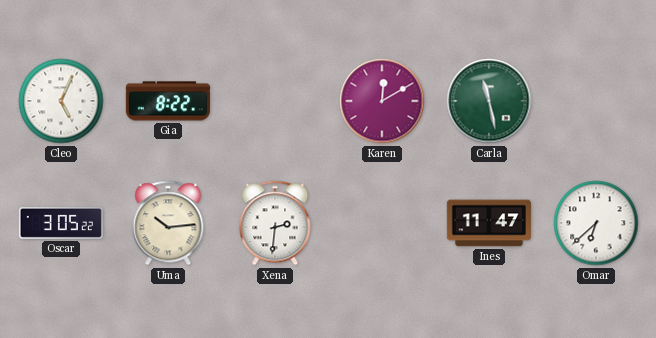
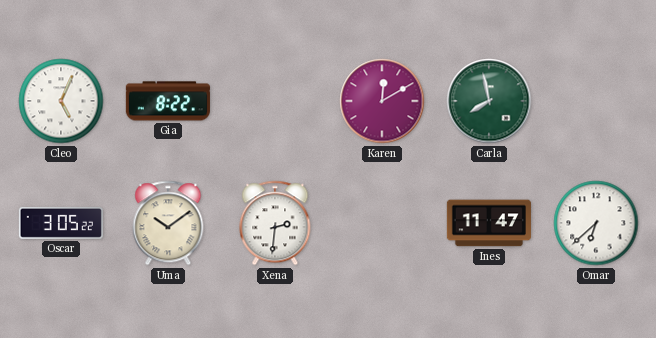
Carla: 11:28 -> 7:58
Uma: 10:14 -> 10:09
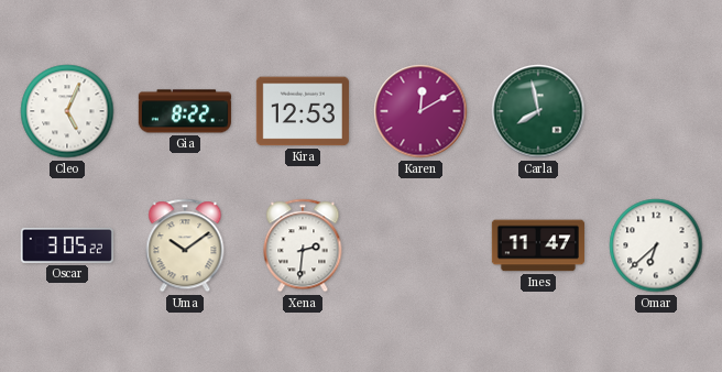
Kira: none -> 12:53
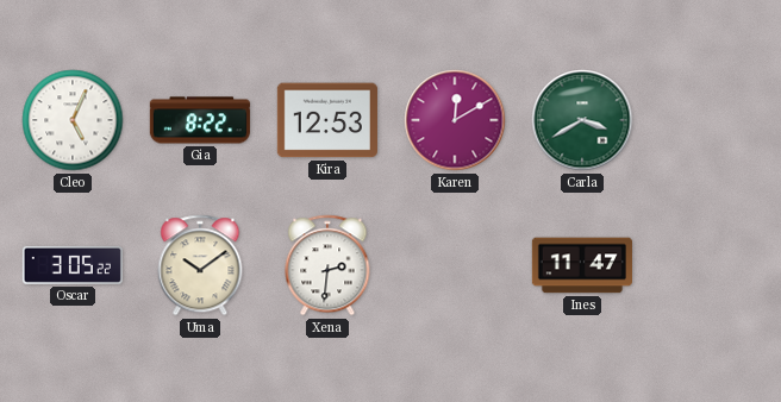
Carla: 7:58 -> 3:40
Omar: 6:38 -> none
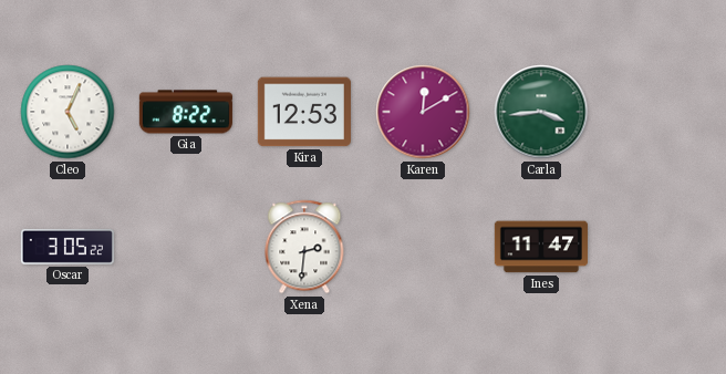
Carla: 3:40 -> 3:44
Uma: 10:09 -> none
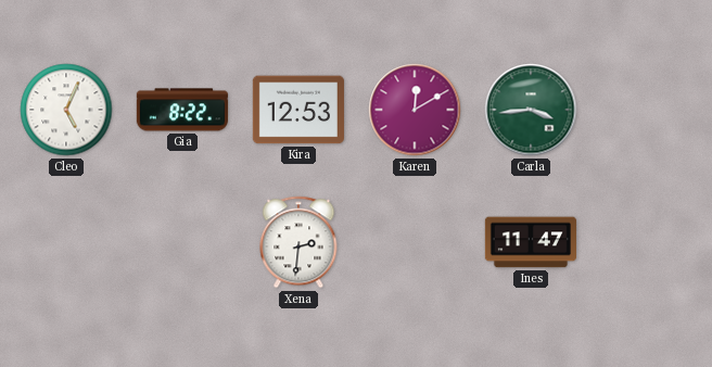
Oscar: 3:05 -> none
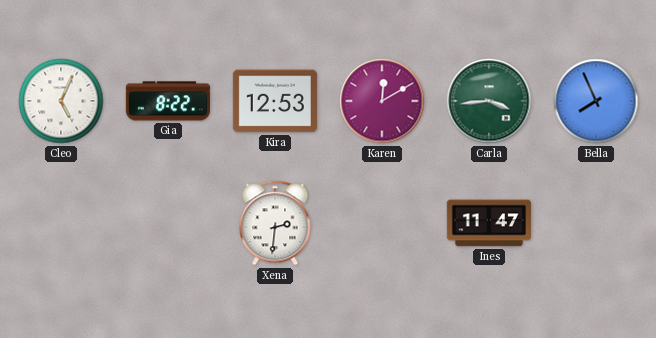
Bella: none -> 7:56
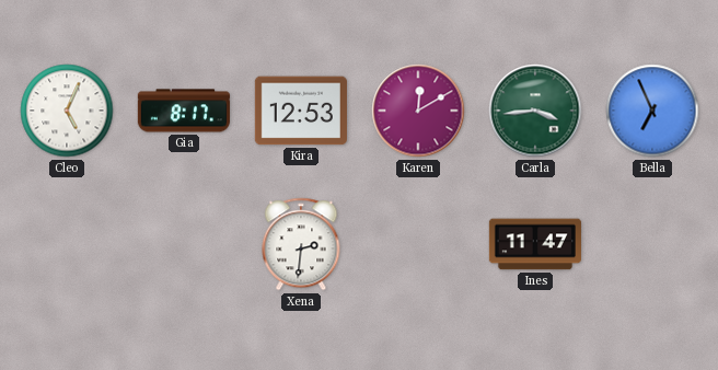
Gia: 8:22 -> 8:17
Bella: 7:56 -> 6:56
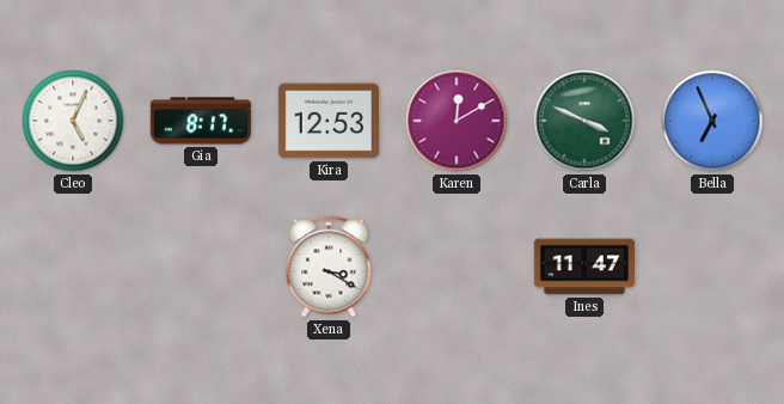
Carla: 3:44 -> 3:49
Xena: 2:31 -> 3:20
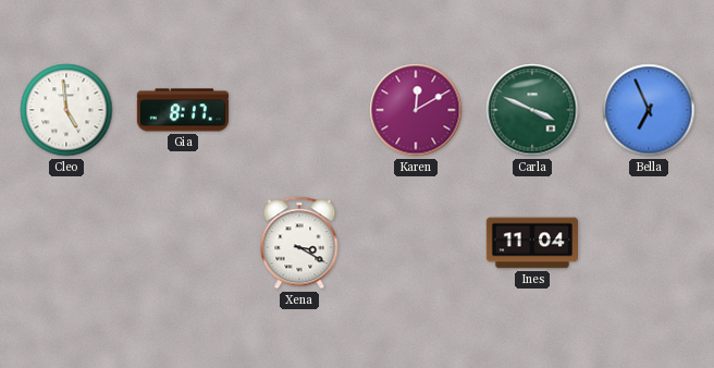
Cleo: 5:04 -> 4:59
Kira: 12:53 -> none
Ines: 11:47 -> 11:04
